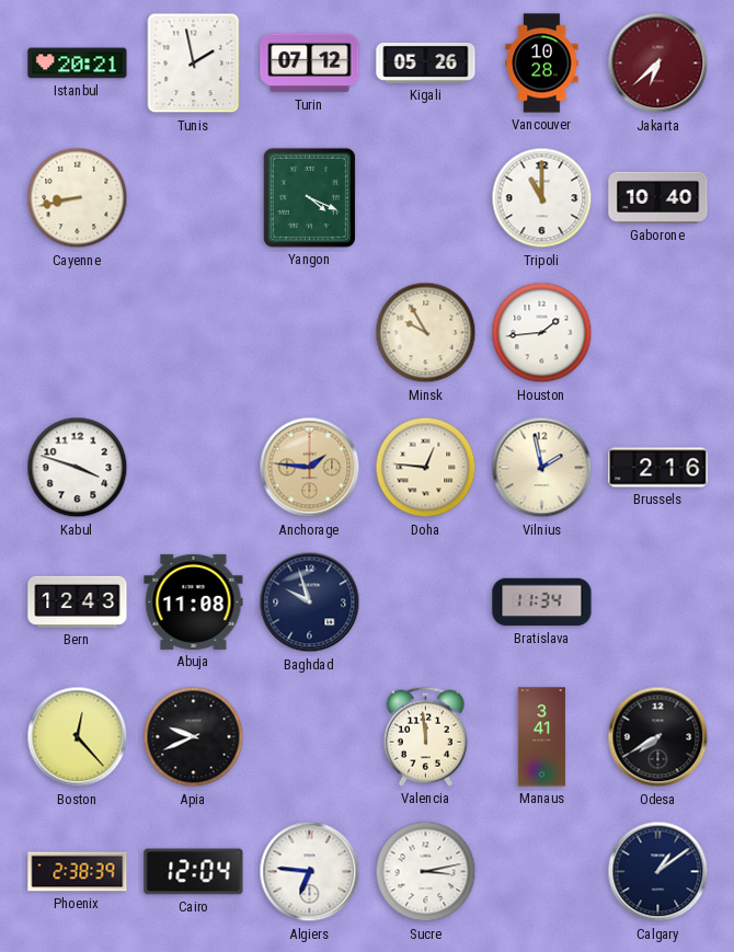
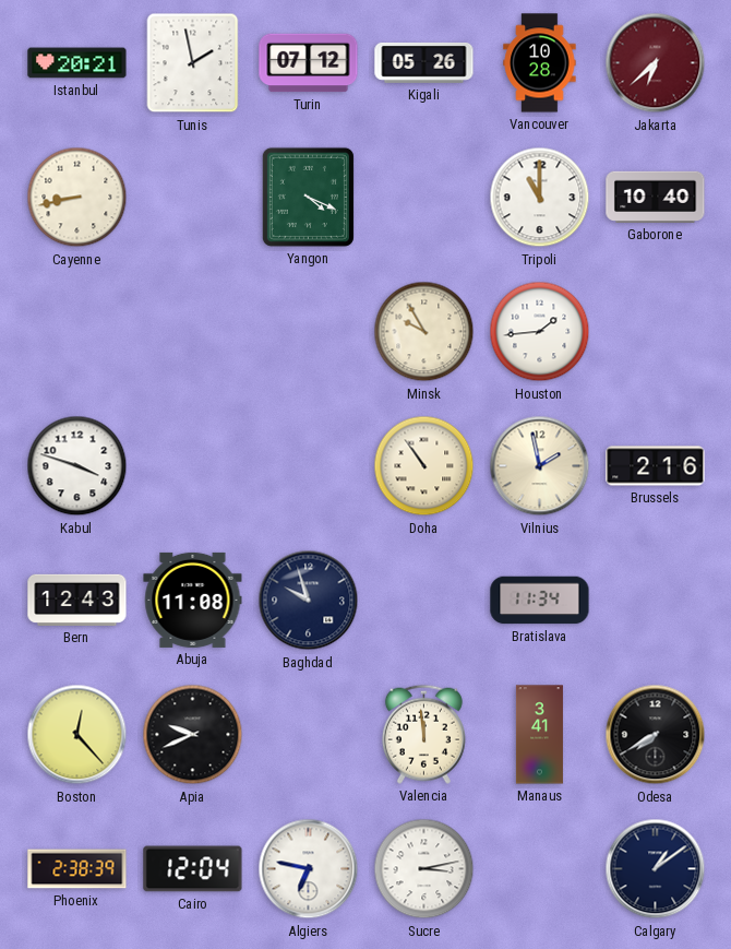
Anchorage: 1:46 -> none
Doha: 12:46 -> 10:54
Algiers: 6:46 -> 6:47
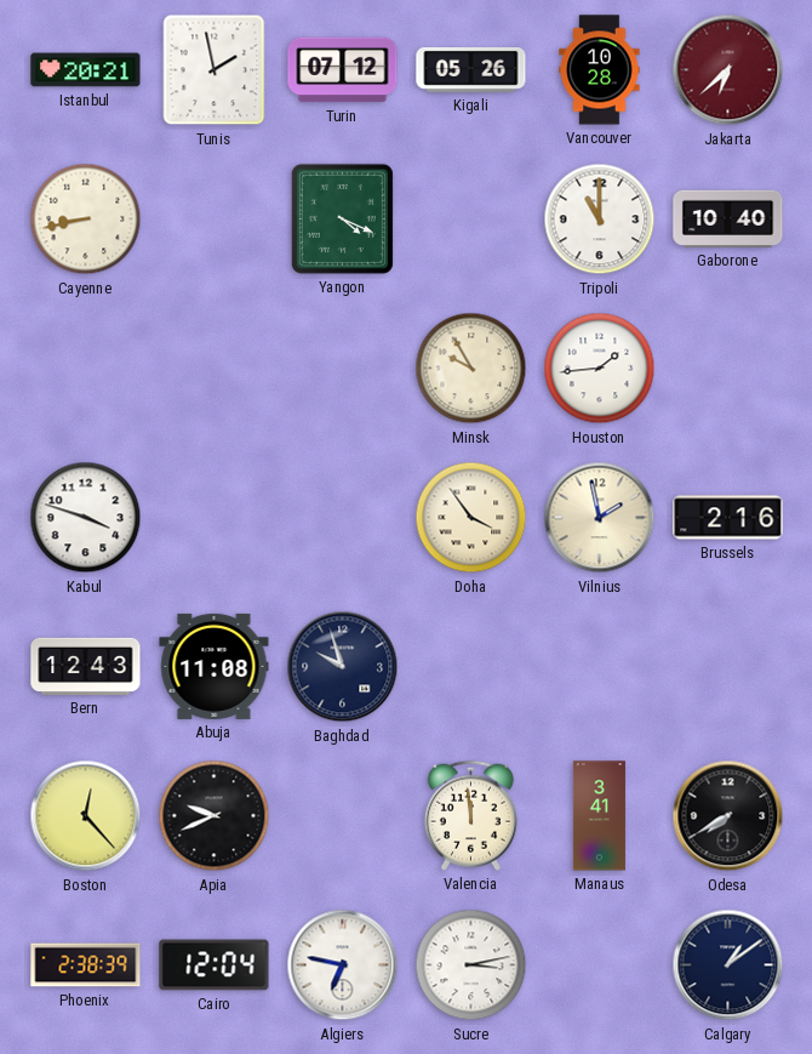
Doha: 10:54 -> 3:54
Bratislava: 11:34 -> none
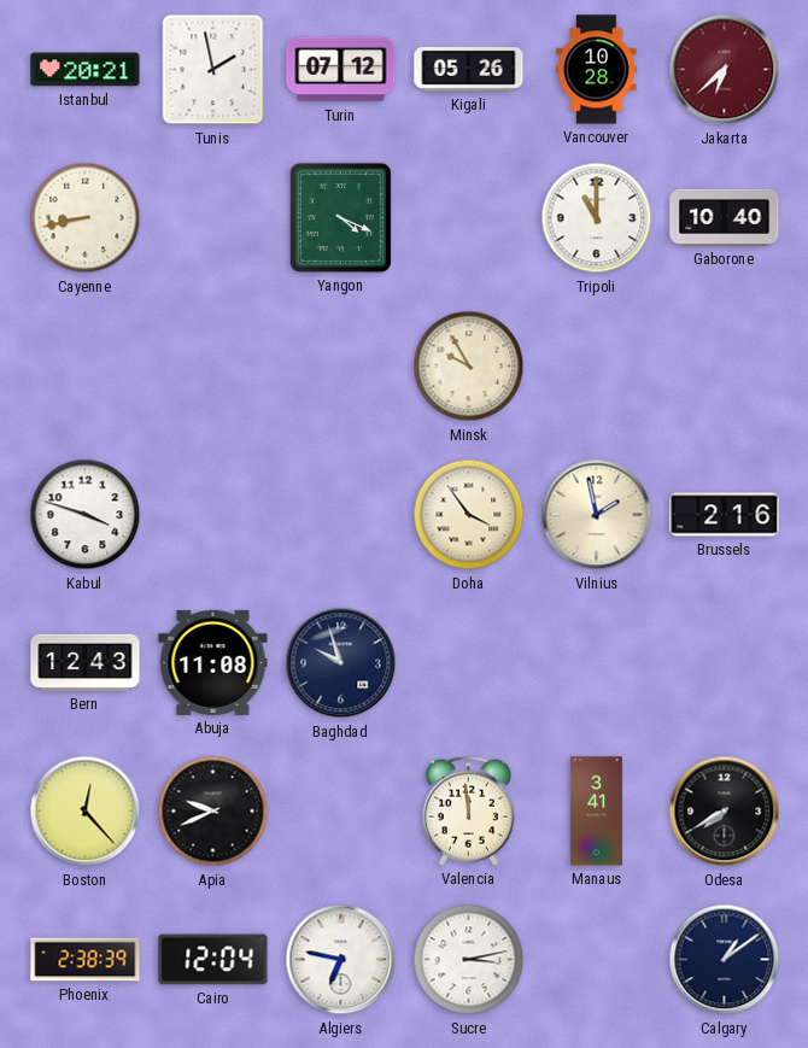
Houston: 1:44 -> none
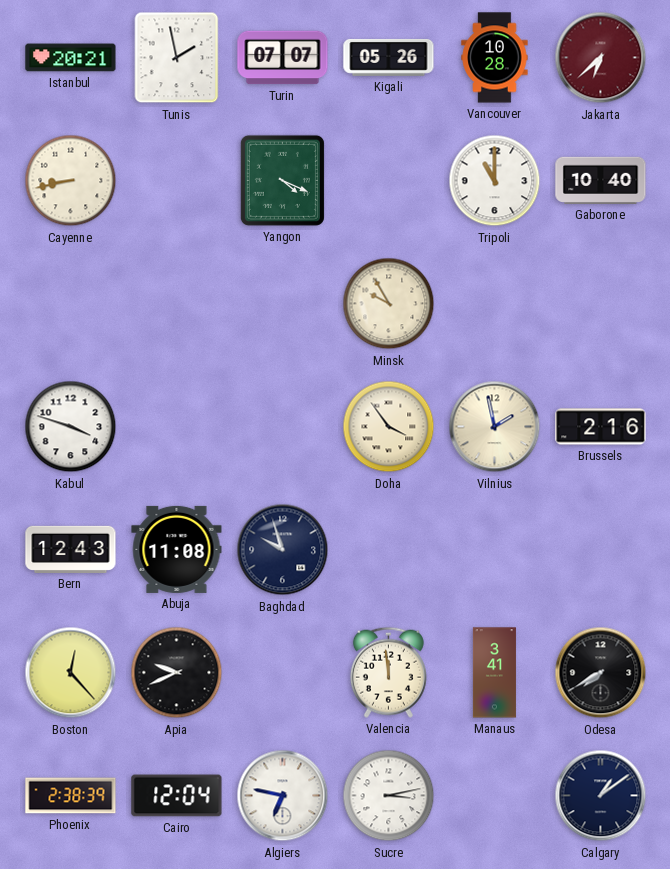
Turin: 07:12 -> 07:07
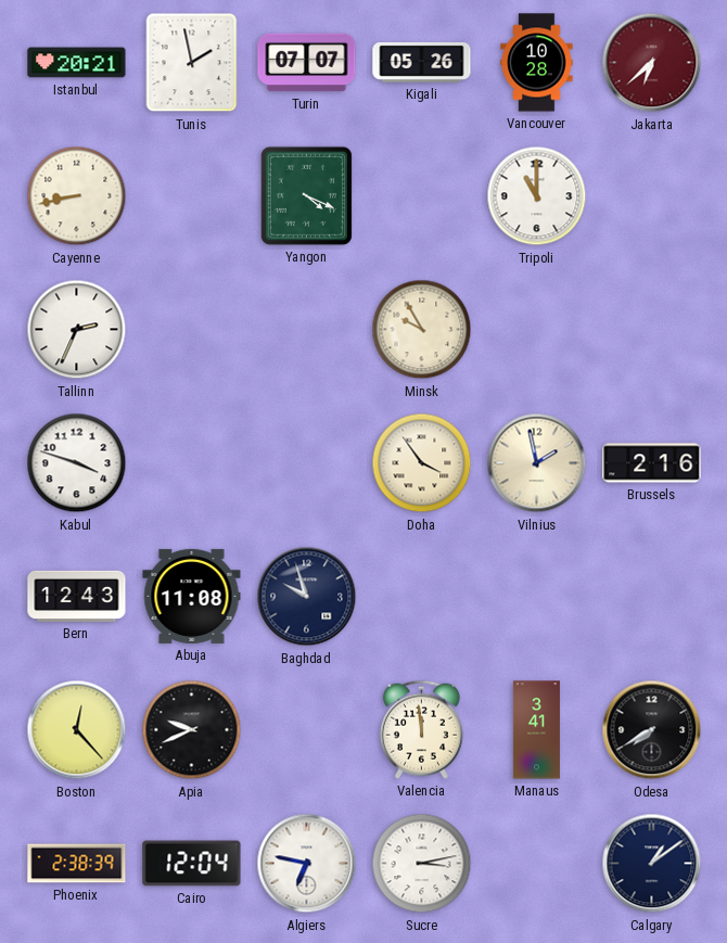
Gaborone: 10:40 -> none
Tallinn: none -> 2:34
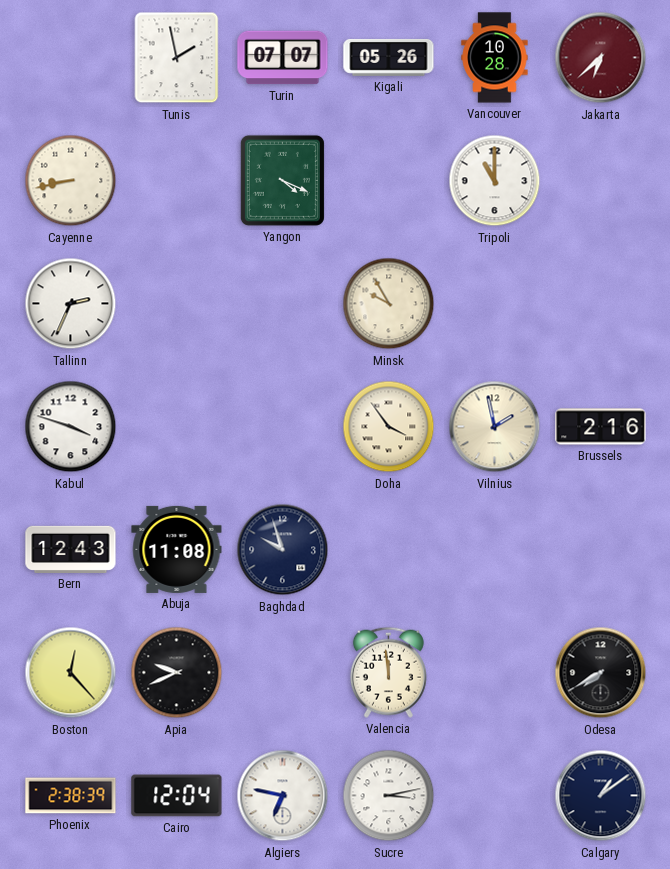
Istanbul: 20:21 -> none
Manaus: 3:41 -> none
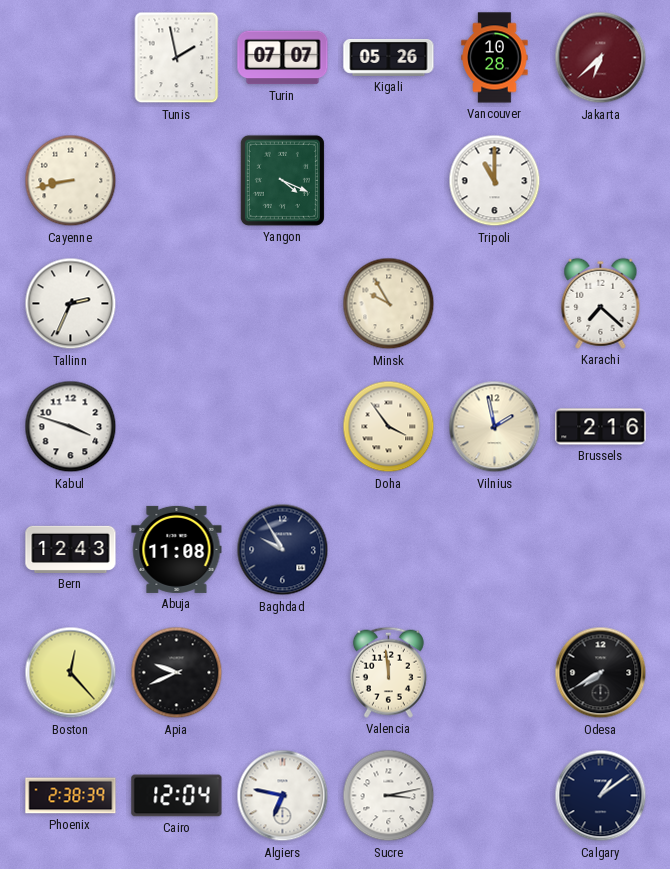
Karachi: none -> 7:22
Baghdad: 9:57 -> 9:55
